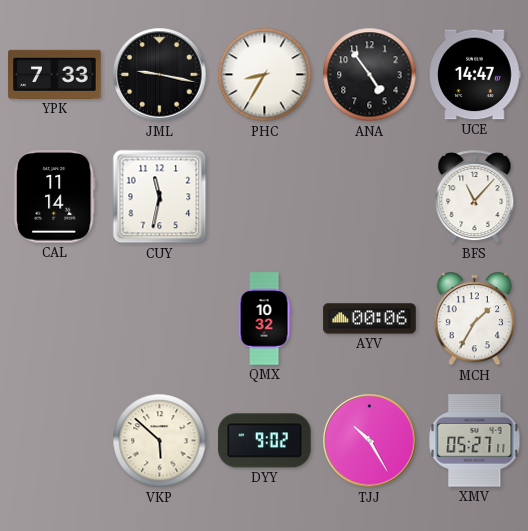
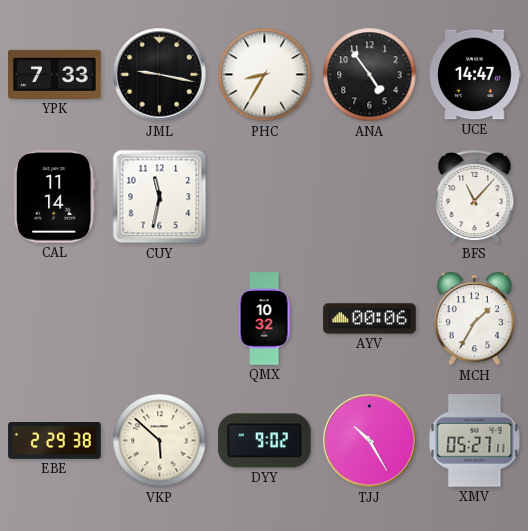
EBE: none -> 2:29
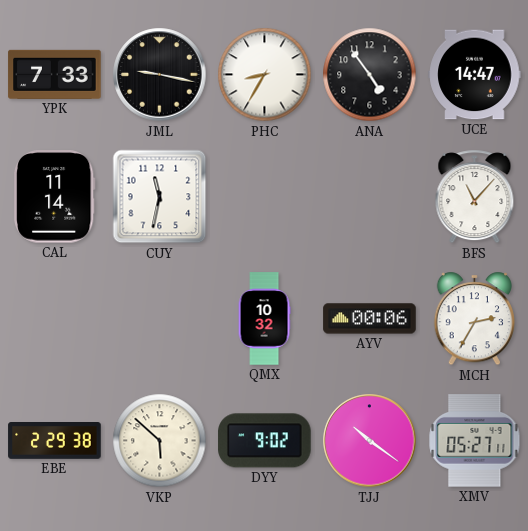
MCH: 1:35 -> 2:35
TJJ: 10:25 -> 10:21
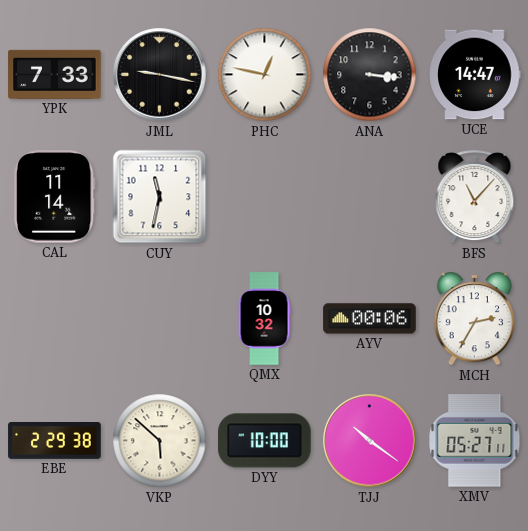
PHC: 8:35 -> 12:47
ANA: 4:54 -> 3:16
DYY: 9:02 -> 10:00
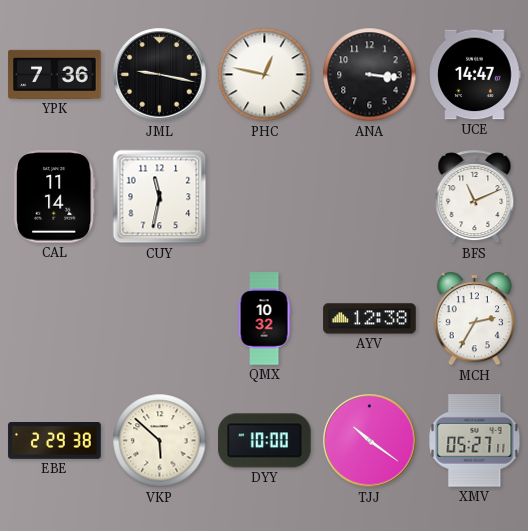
YPK: 7:33 -> 7:36
BFS: 11:07 -> 11:11
AYV: 00:06 -> 12:38
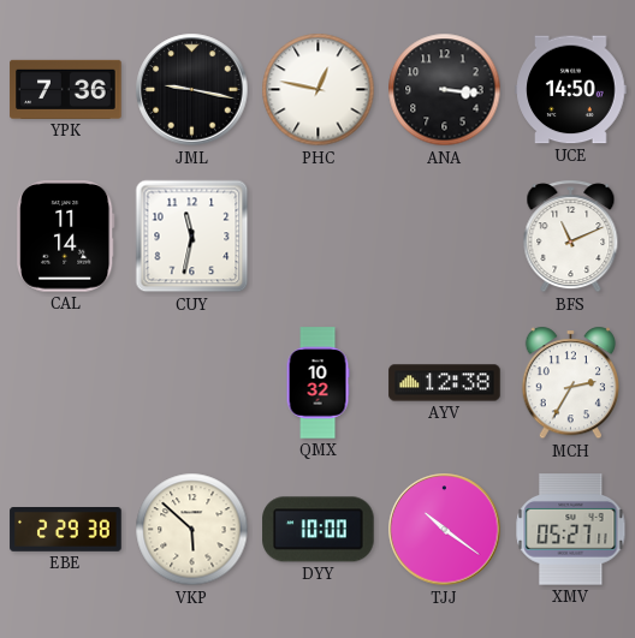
UCE: 14:47 -> 14:50
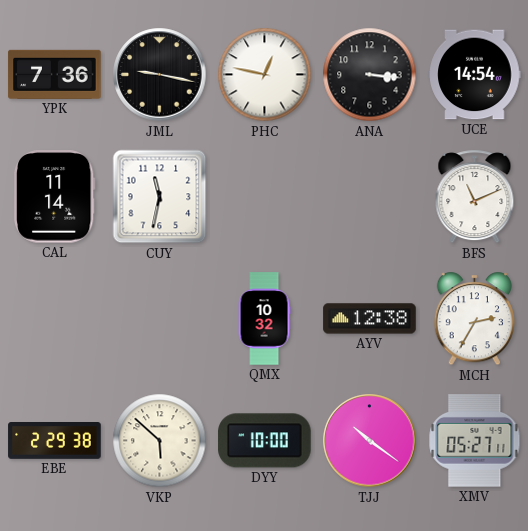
UCE: 14:50 -> 14:54
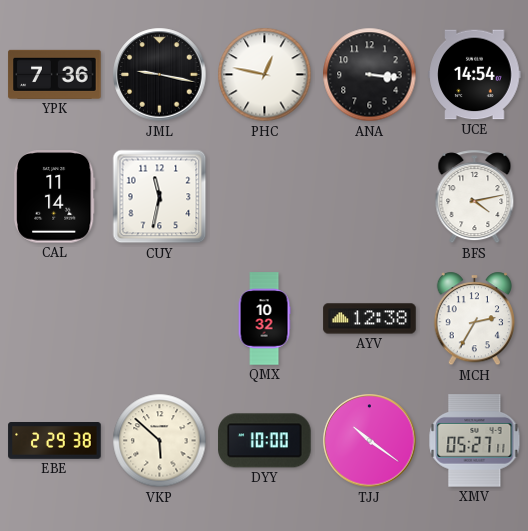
BFS: 11:11 -> 4:13
